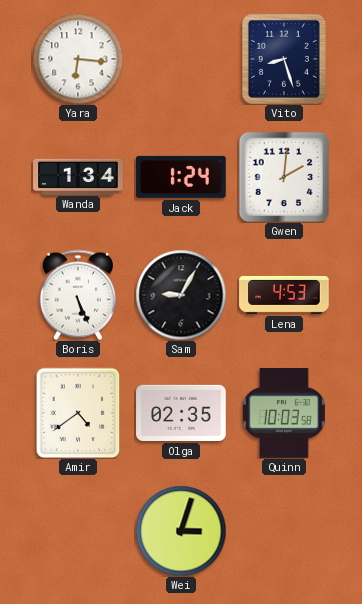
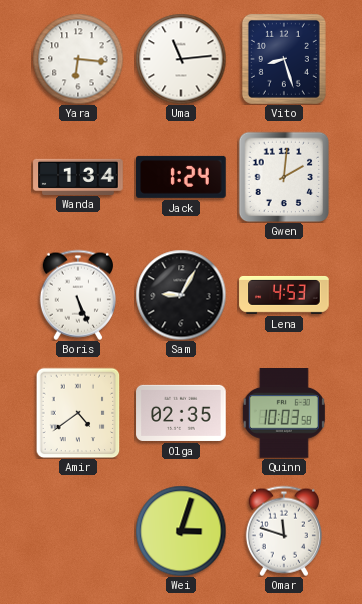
Uma: none -> 11:14
Omar: none -> 11:48
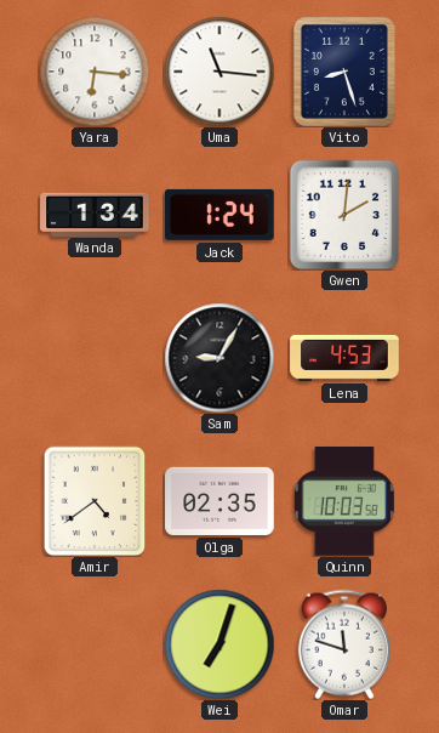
Uma: 11:14 -> 11:16
Boris: 5:26 -> none
Wei: 3:03 -> 7:03
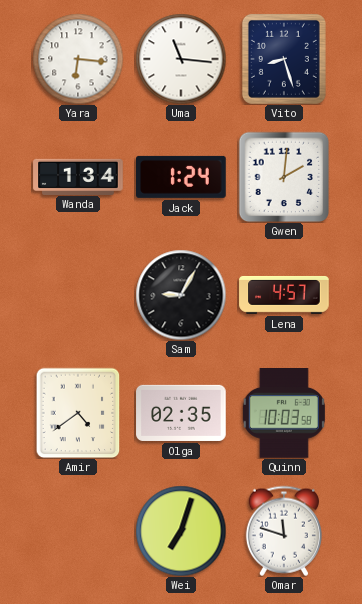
Lena: 4:53 -> 4:57
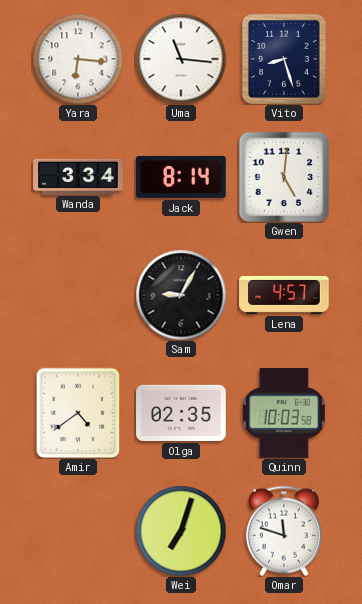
Wanda: 1:34 -> 3:34
Jack: 1:24 -> 8:14
Gwen: 2:01 -> 5:01
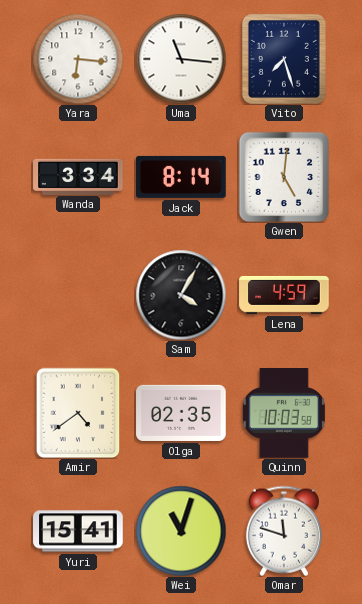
Vito: 8:27 -> 7:27
Sam: 9:05 -> 4:05
Lena: 4:57 -> 4:59
Yuri: none -> 15:41
Wei: 7:03 -> 11:03
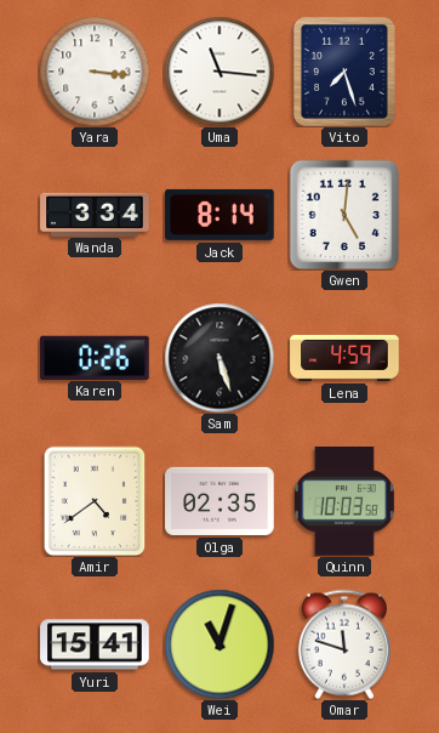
Yara: 6:16 -> 3:16
Karen: none -> 0:26
Sam: 4:05 -> 5:27
